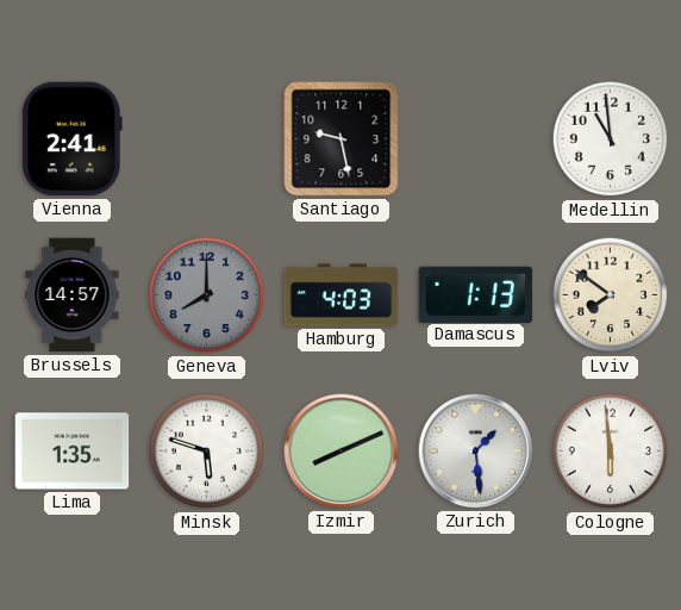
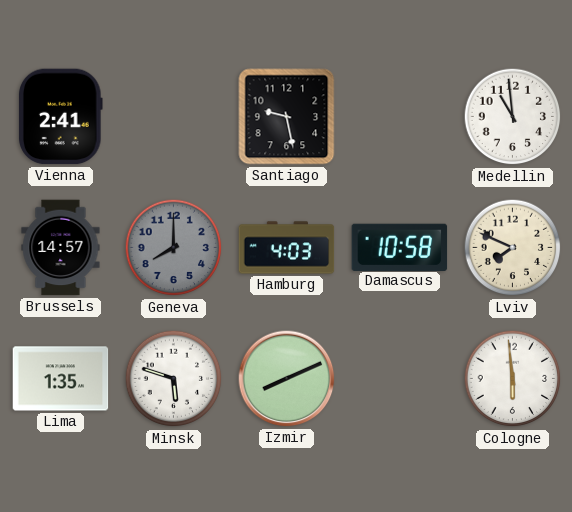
Damascus: 1:13 -> 10:58
Lviv: 7:51 -> 7:49
Zurich: 1:29 -> none
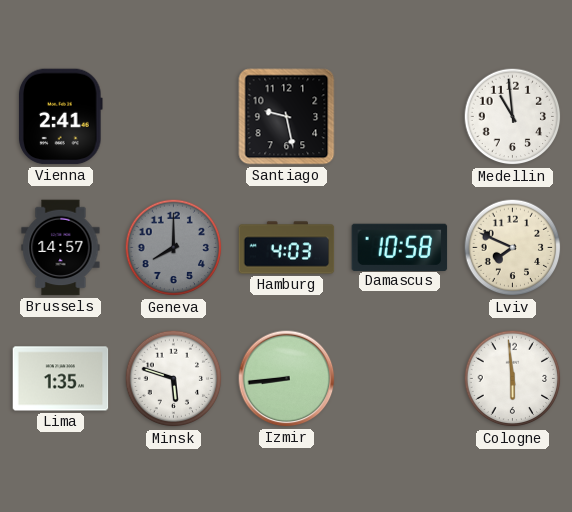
Izmir: 8:11 -> 8:44
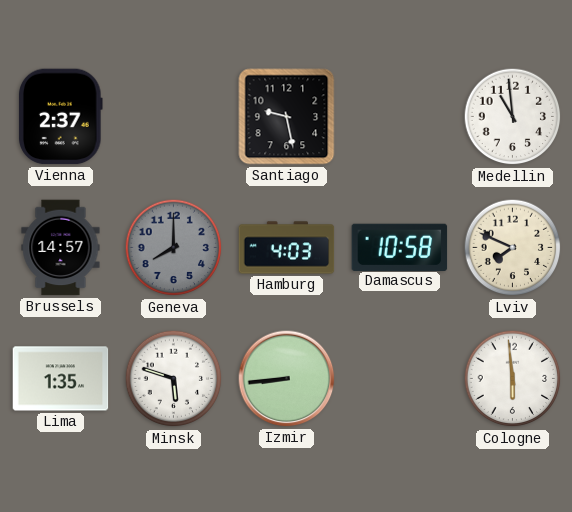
Vienna: 2:41 -> 2:37
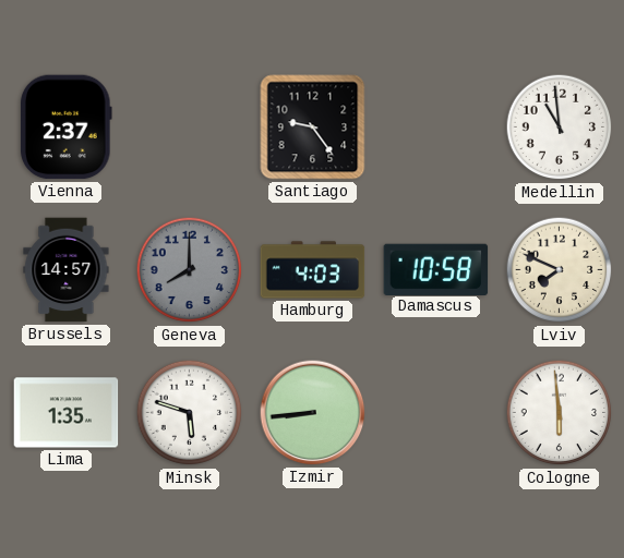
Santiago: 9:28 -> 9:24
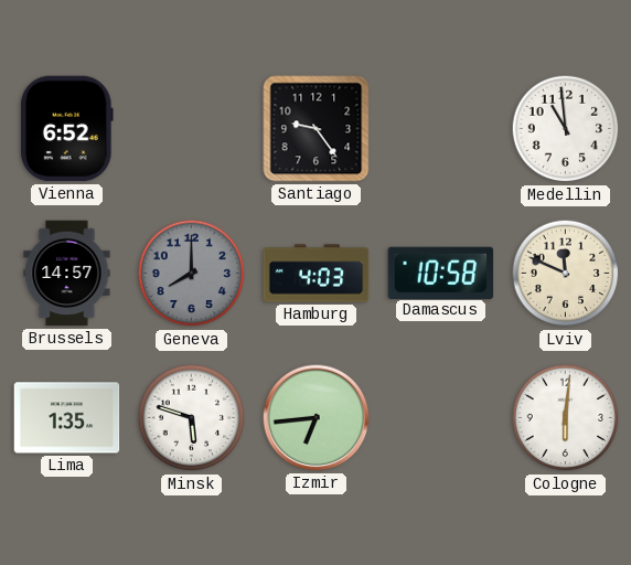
Vienna: 2:37 -> 6:52
Lviv: 7:49 -> 11:49
Izmir: 8:44 -> 6:44
Cologne: 5:59 -> 6:01
